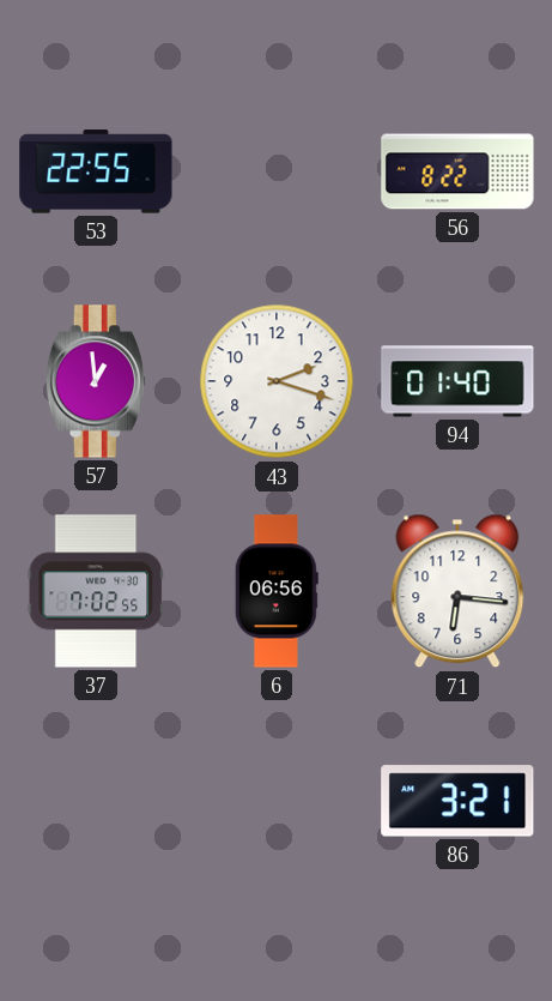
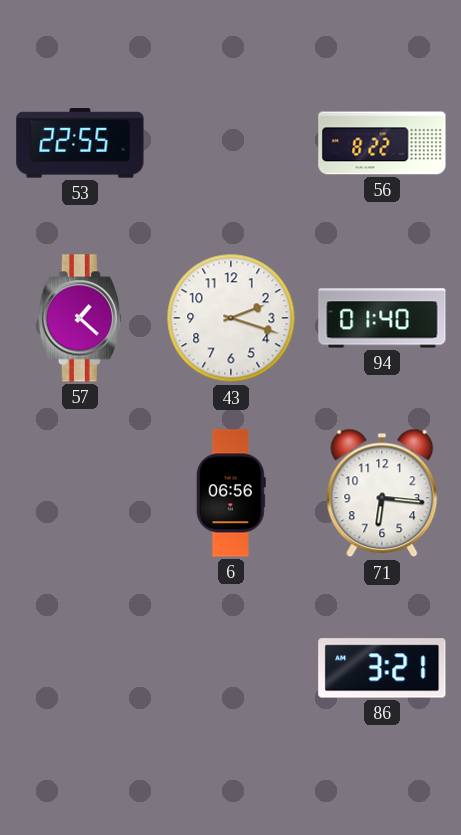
57: 12:59 -> 1:22
37: 7:02 -> none
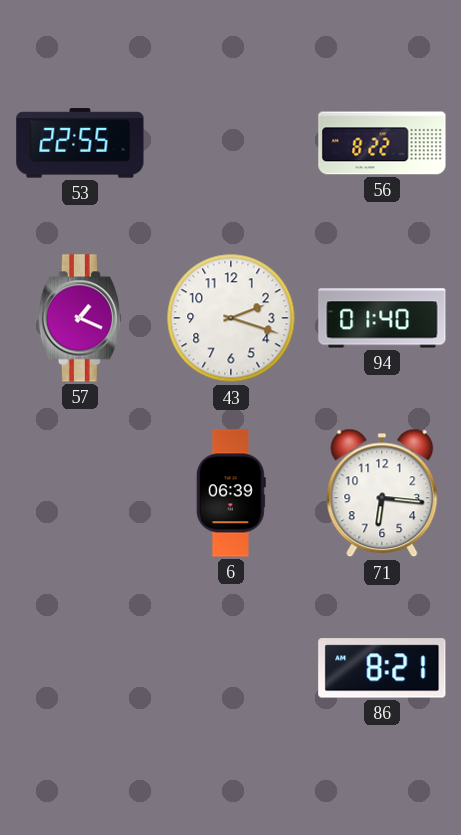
57: 1:22 -> 1:19
6: 06:56 -> 06:39
86: 3:21 -> 8:21
